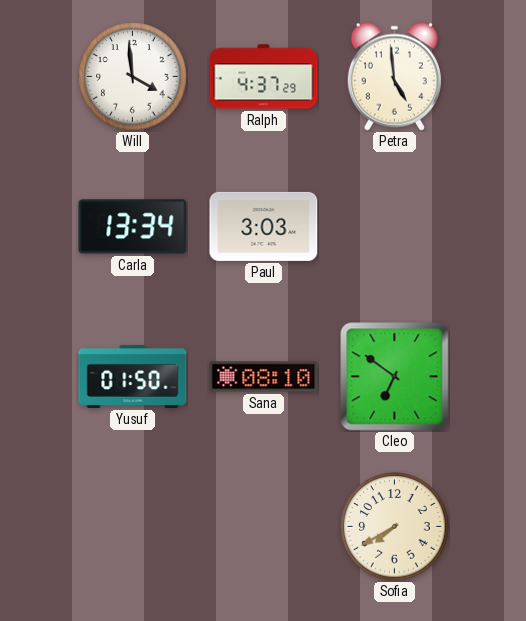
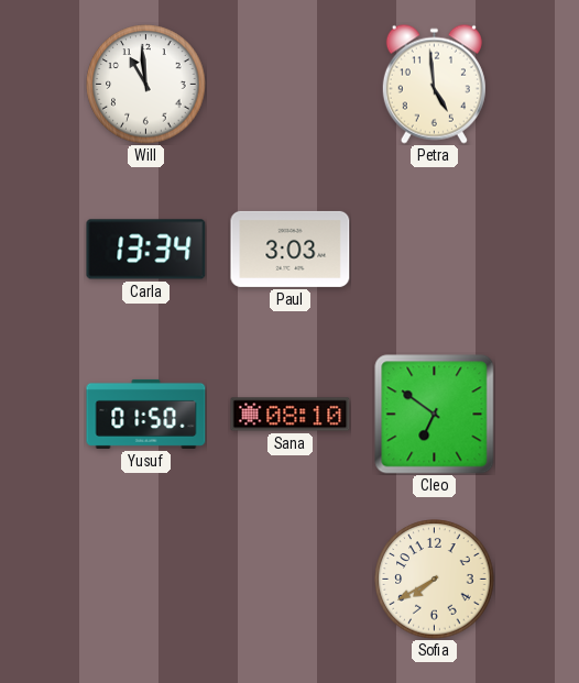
Will: 3:59 -> 10:59
Ralph: 4:37 -> none
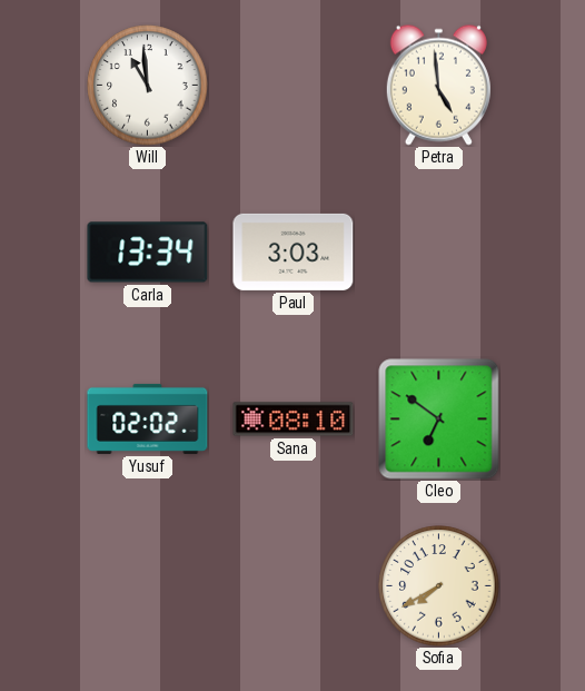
Yusuf: 01:50 -> 02:02
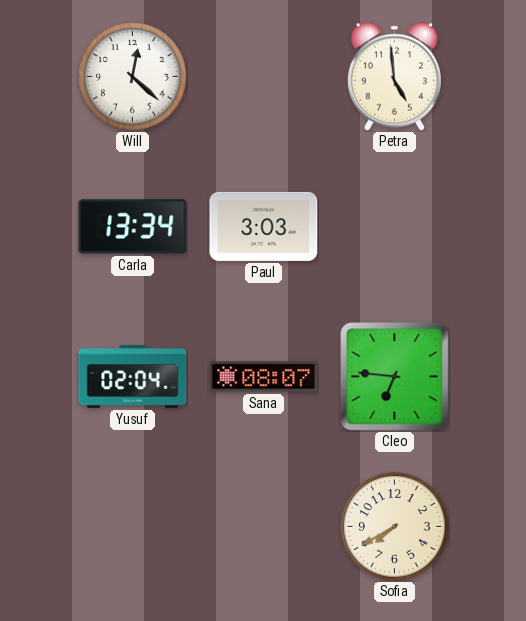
Will: 10:59 -> 12:22
Yusuf: 02:02 -> 02:04
Sana: 08:10 -> 08:07
Cleo: 6:51 -> 6:46
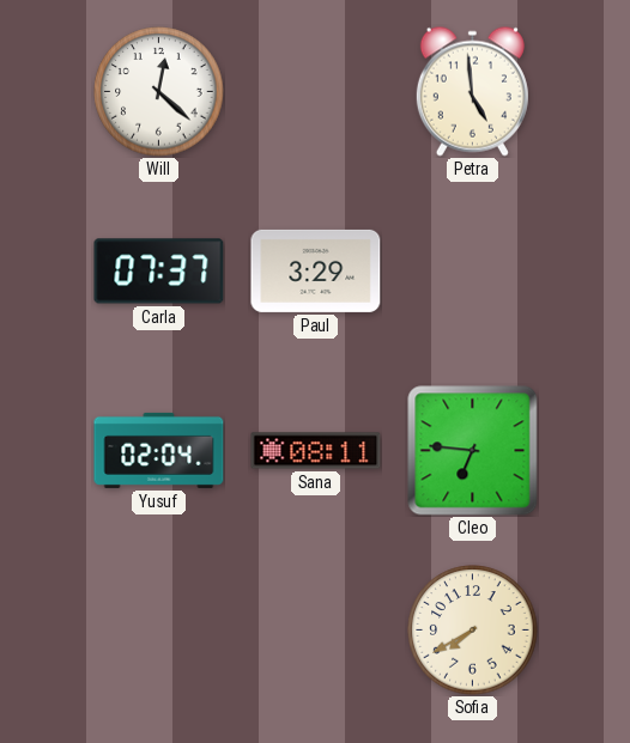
Carla: 13:34 -> 07:37
Paul: 3:03 -> 3:29
Sana: 08:07 -> 08:11
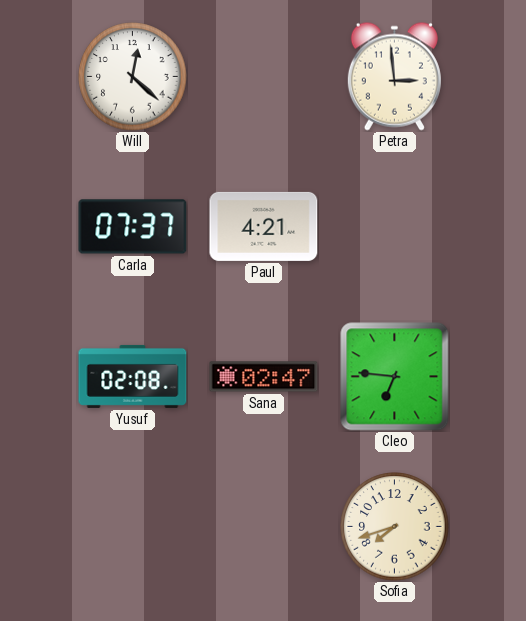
Petra: 4:59 -> 2:59
Paul: 3:29 -> 4:21
Yusuf: 02:04 -> 02:08
Sana: 08:11 -> 02:47
Sofia: 7:40 -> 7:42
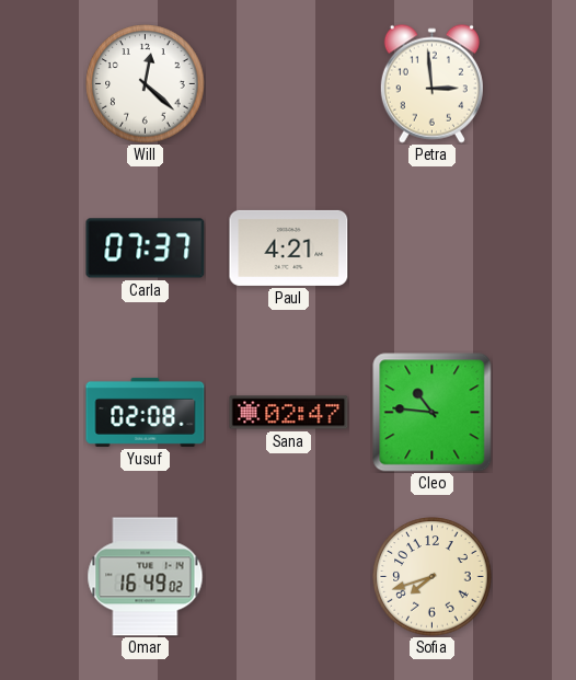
Cleo: 6:46 -> 10:46
Omar: none -> 16:49
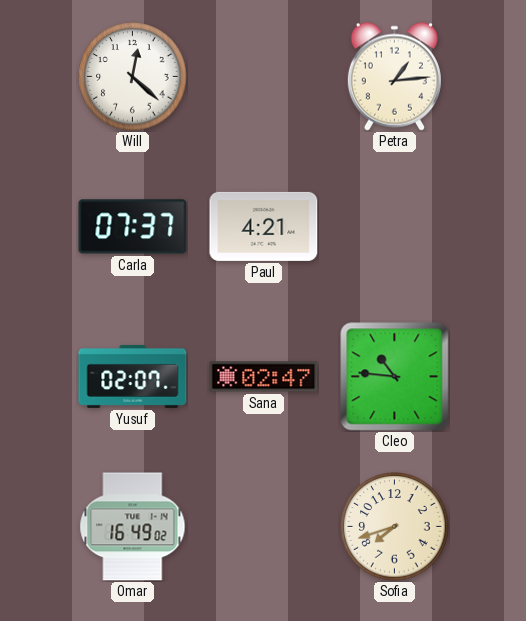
Petra: 2:59 -> 1:14
Yusuf: 02:08 -> 02:07
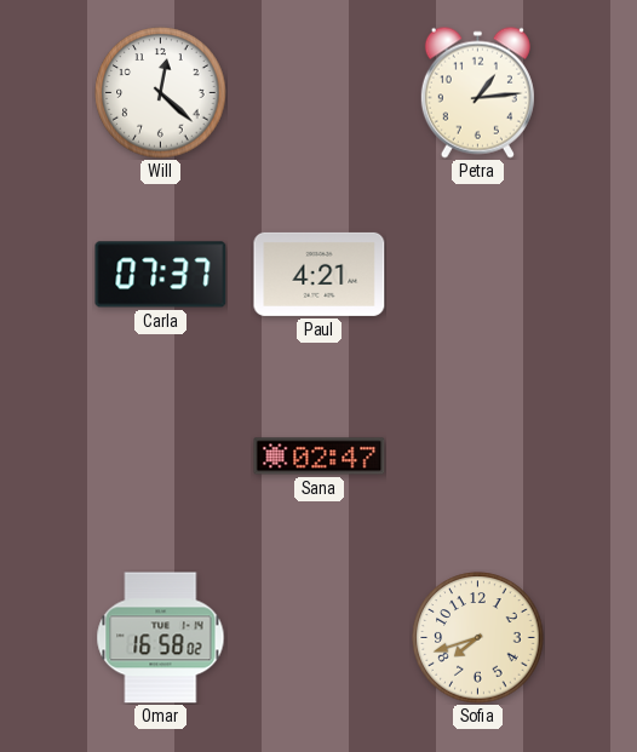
Yusuf: 02:07 -> none
Cleo: 10:46 -> none
Omar: 16:49 -> 16:58
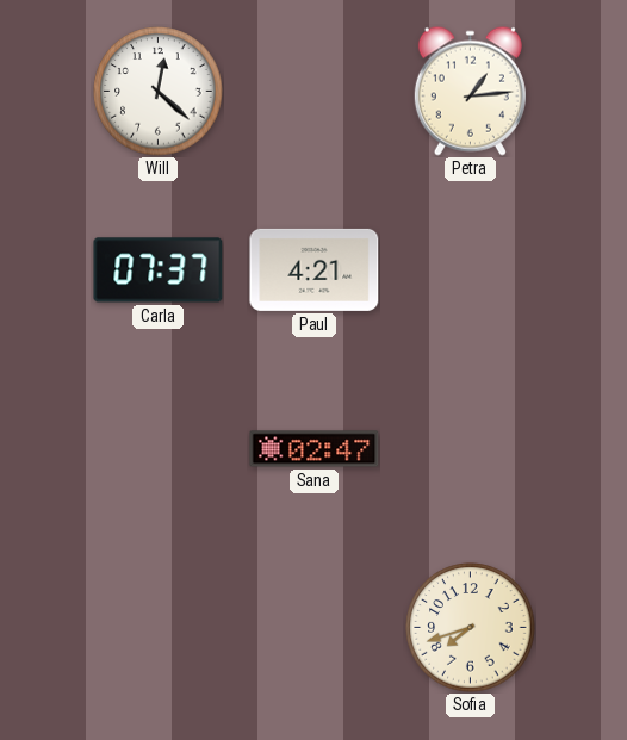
Omar: 16:58 -> none
